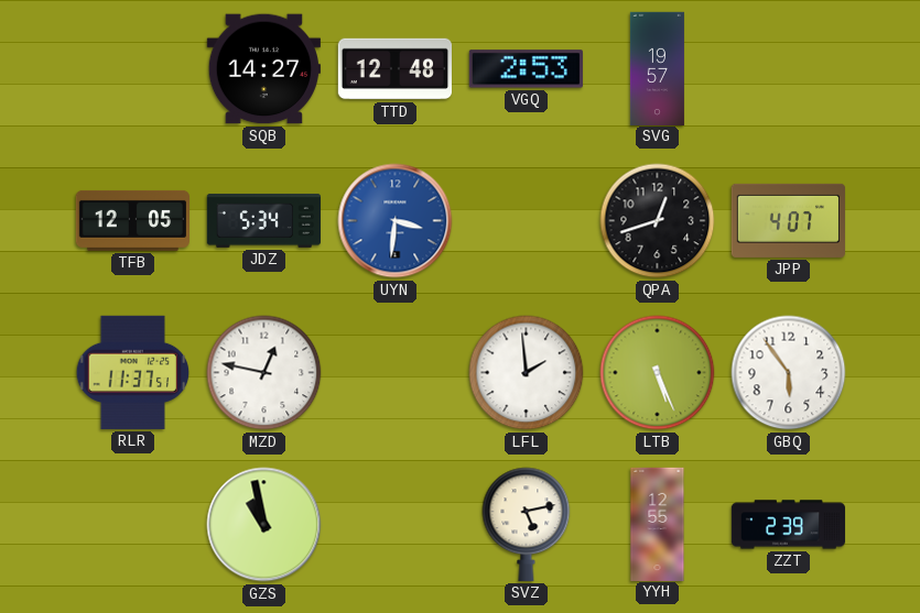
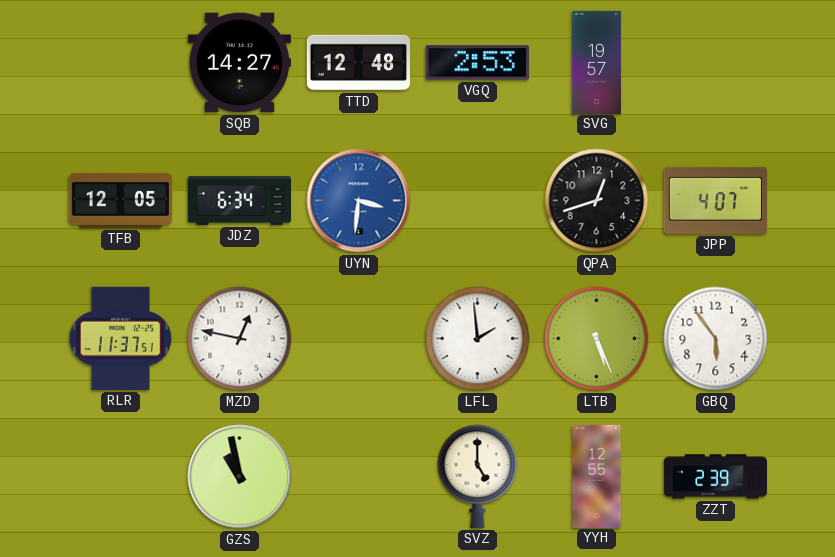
JDZ: 5:34 -> 6:34
SVZ: 5:13 -> 5:00
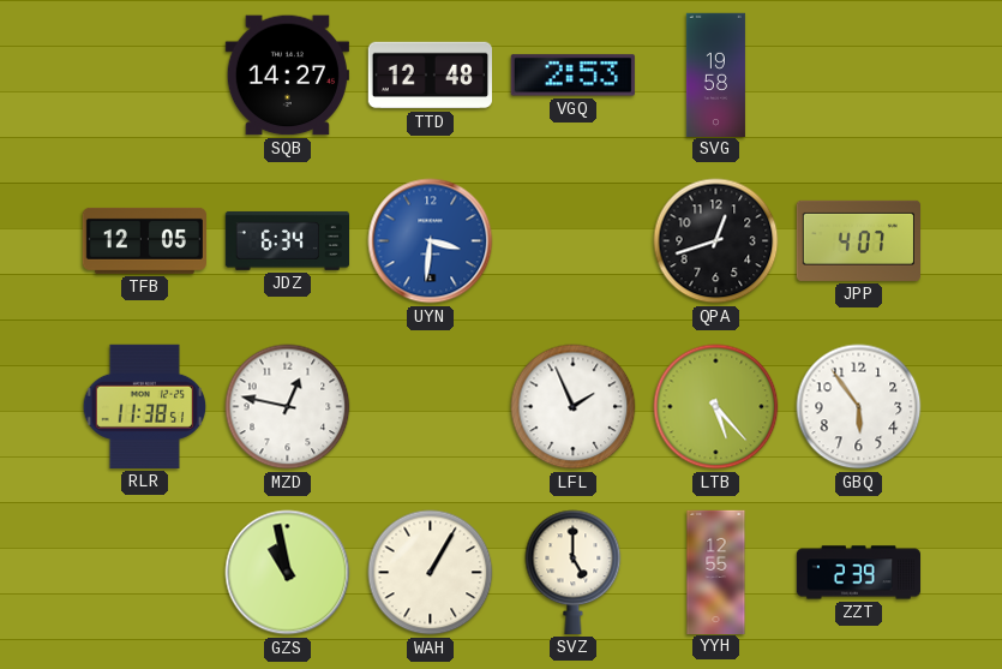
SVG: 19:57 -> 19:58
RLR: 11:37 -> 11:38
LFL: 1:59 -> 1:56
LTB: 5:26 -> 5:23
WAH: none -> 1:05
